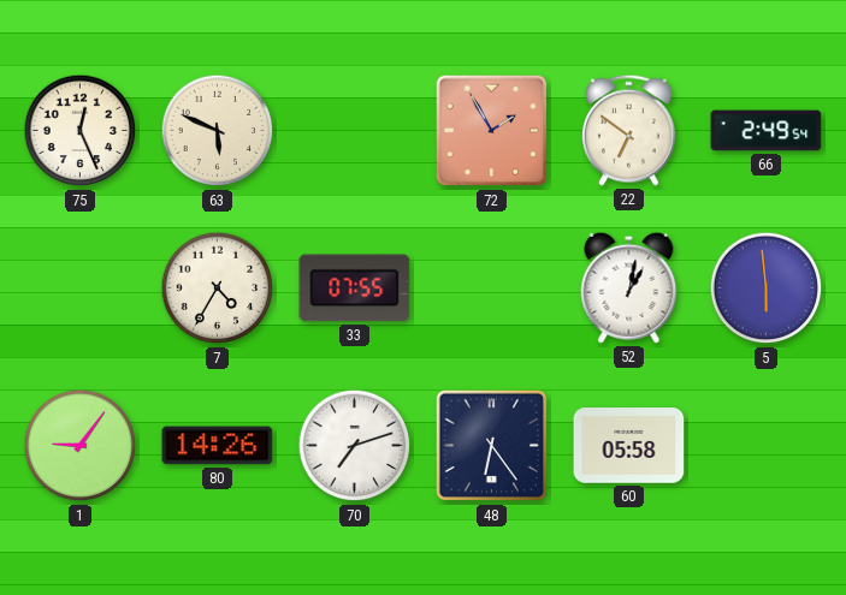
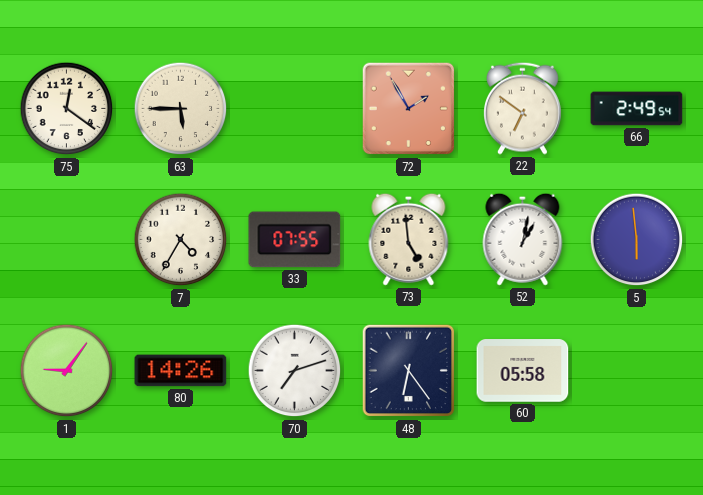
75: 12:26 -> 12:21
63: 5:49 -> 5:45
73: none -> 4:59
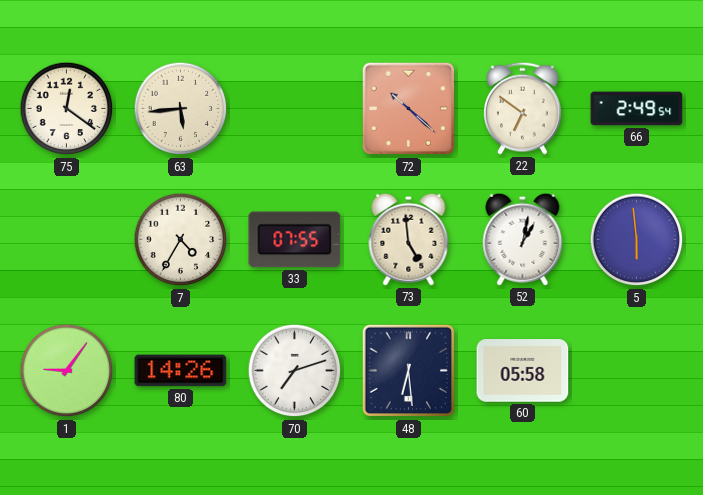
63: 5:45 -> 5:44
72: 1:55 -> 10:22
48: 6:24 -> 6:29
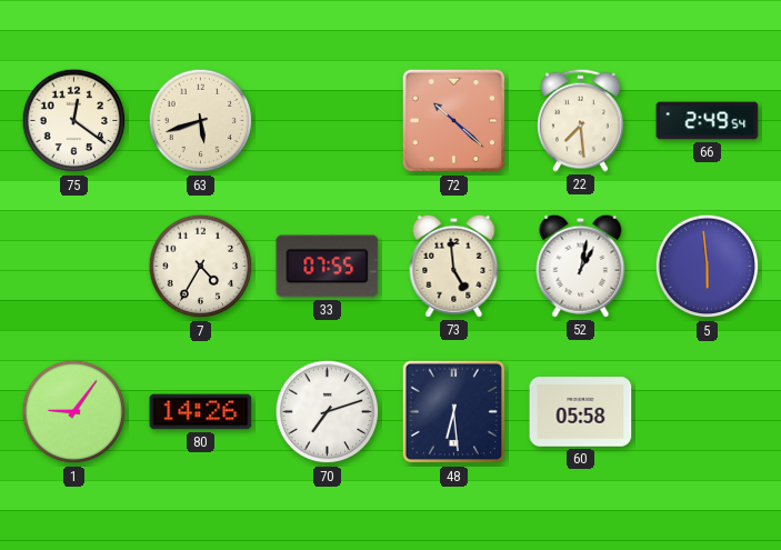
63: 5:44 -> 5:42
22: 6:51 -> 7:29
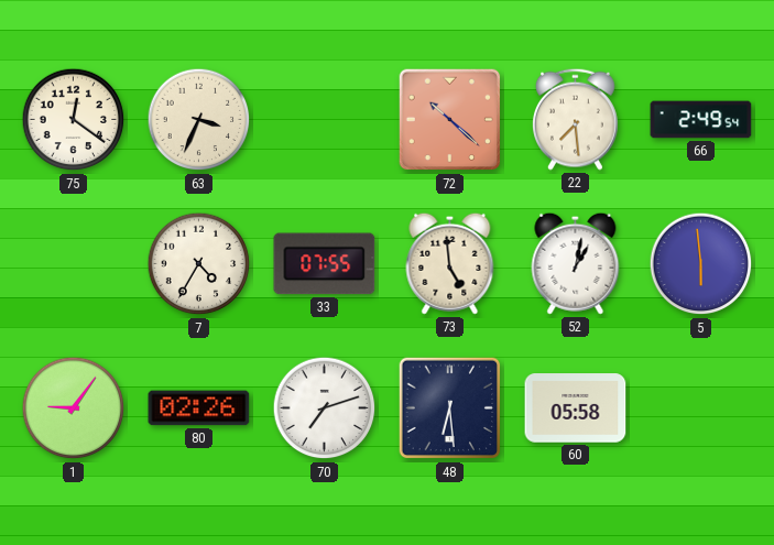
63: 5:42 -> 3:34
80: 14:26 -> 02:26
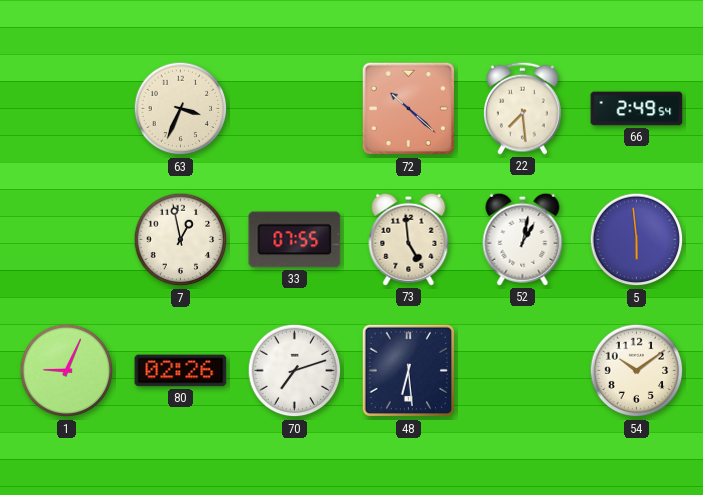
75: 12:21 -> none
7: 4:35 -> 12:58
1: 9:06 -> 9:04
60: 05:58 -> none
54: none -> 10:09
